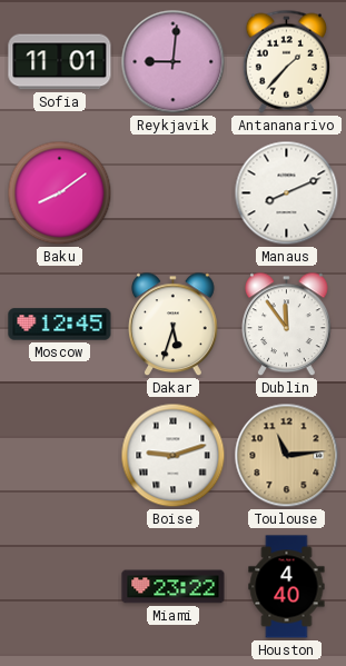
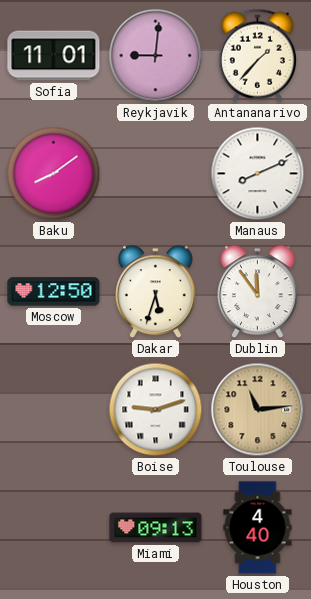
Moscow: 12:45 -> 12:50
Miami: 23:22 -> 09:13
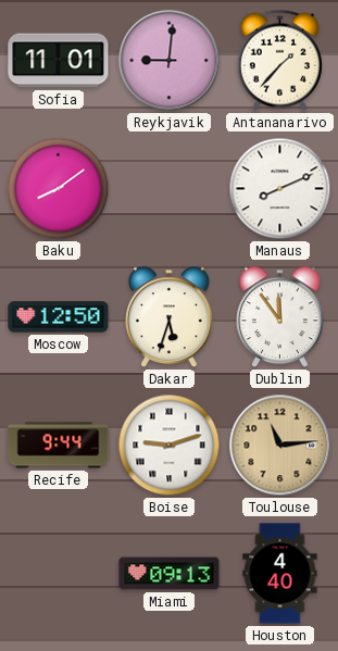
Recife: none -> 9:44
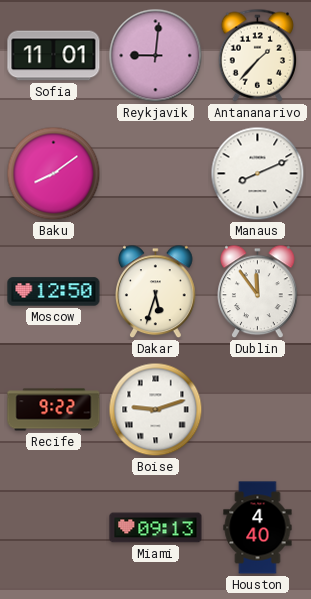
Recife: 9:44 -> 9:22
Toulouse: 11:14 -> none
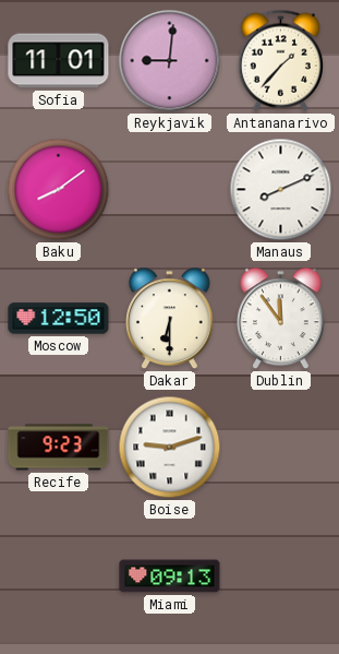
Dakar: 5:33 -> 6:30
Recife: 9:22 -> 9:23
Houston: 4:40 -> none
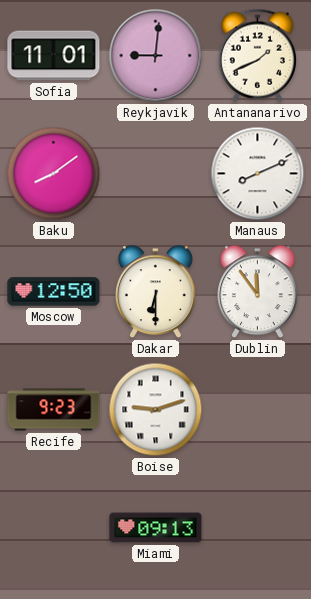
Antananarivo: 1:37 -> 1:41
